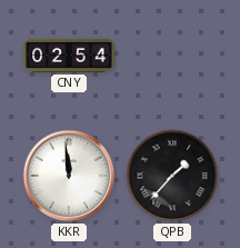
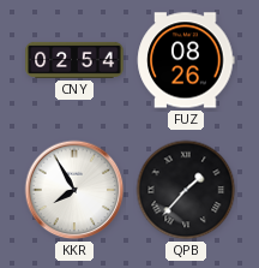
FUZ: none -> 08:26
KKR: 11:59 -> 7:55
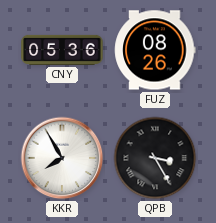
CNY: 02:54 -> 05:36
QPB: 1:37 -> 3:25
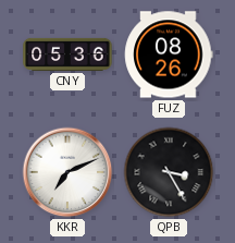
KKR: 7:55 -> 7:11
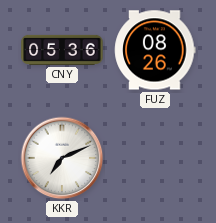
QPB: 3:25 -> none
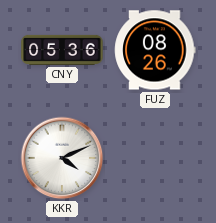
KKR: 7:11 -> 4:11
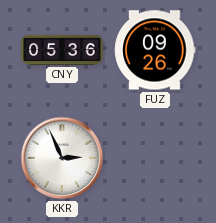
FUZ: 08:26 -> 09:26
KKR: 4:11 -> 2:56
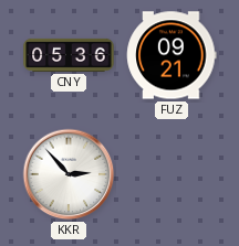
FUZ: 09:26 -> 09:21
KKR: 2:56 -> 2:53
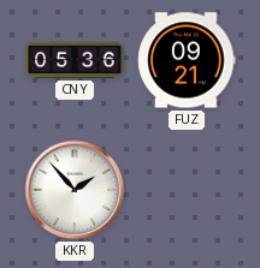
KKR: 2:53 -> 1:53
